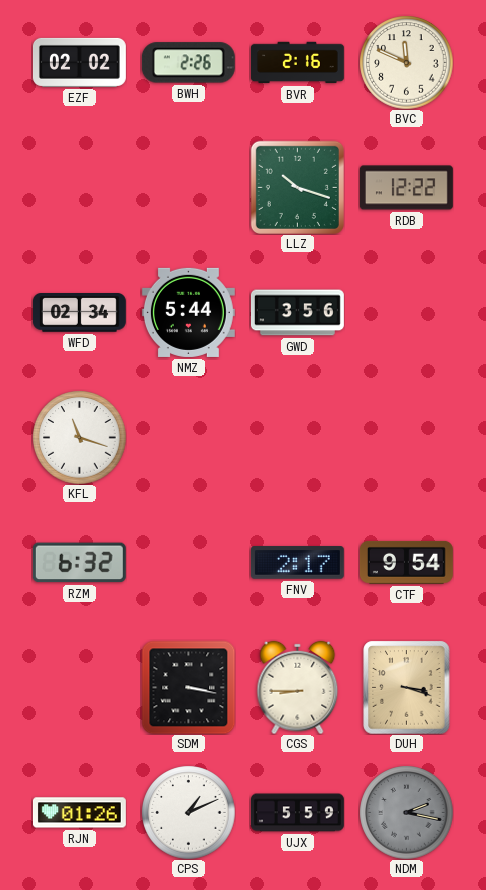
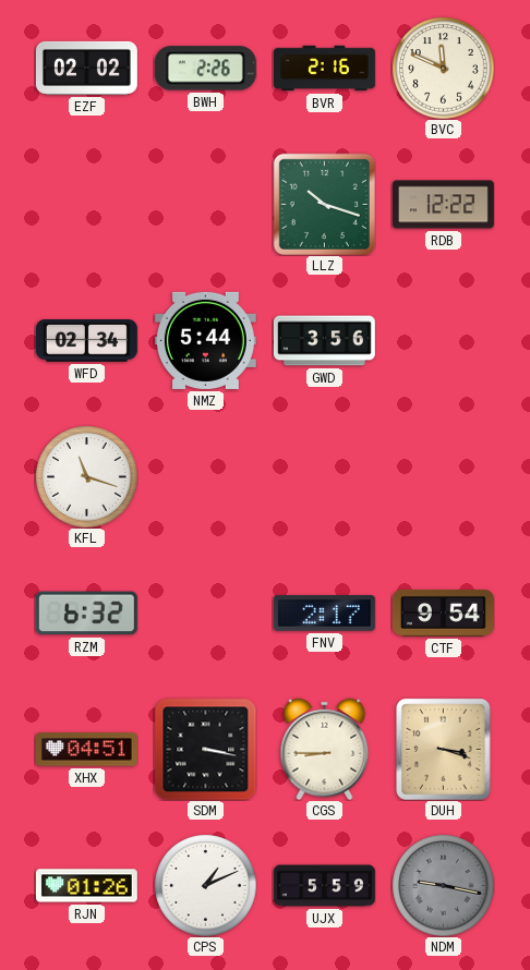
XHX: none -> 04:51
NDM: 2:17 -> 9:17
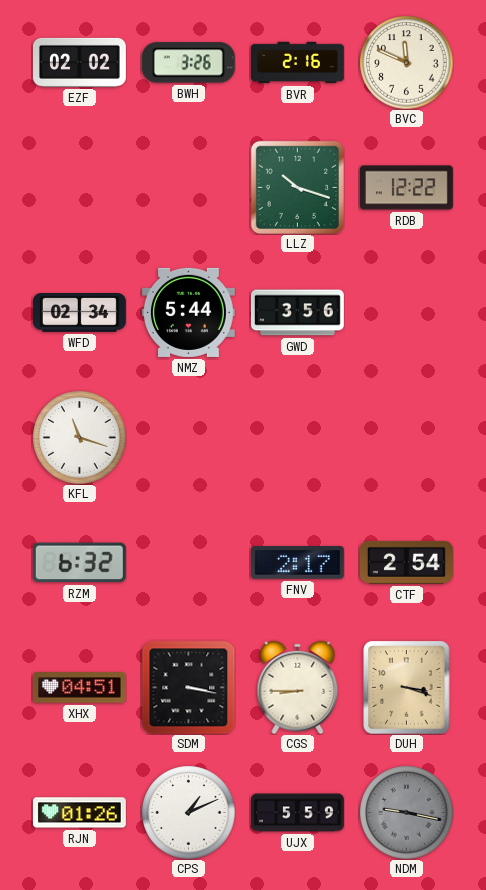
BWH: 2:26 -> 3:26
CTF: 9:54 -> 2:54
